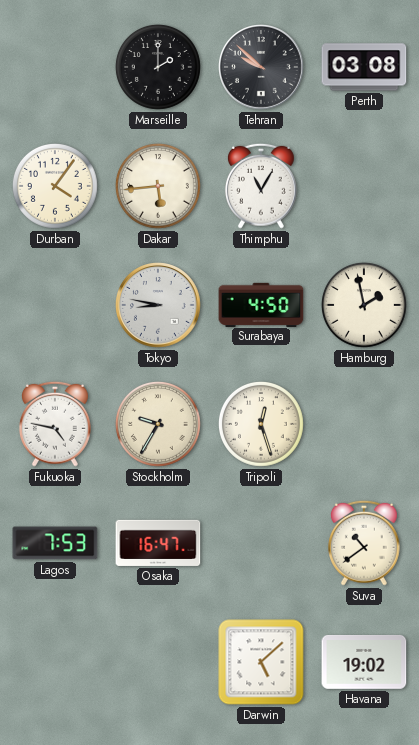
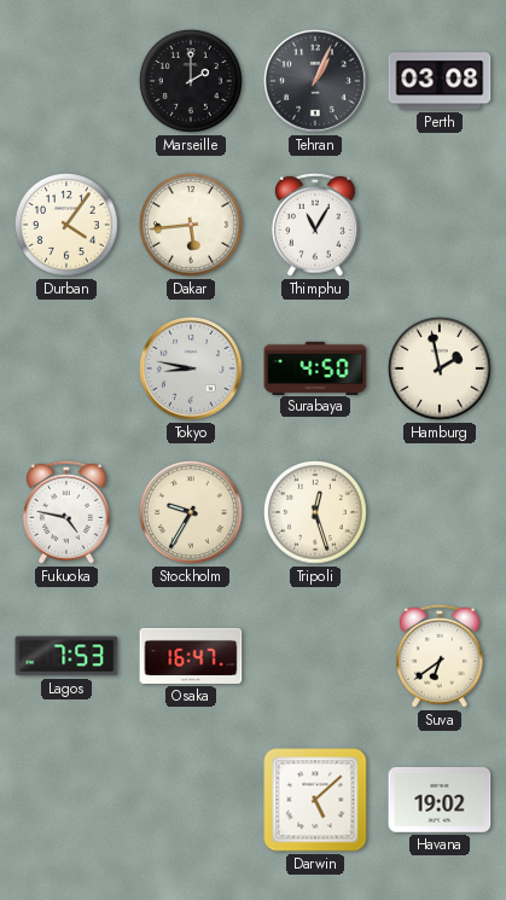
Tehran: 9:52 -> 1:04
Suva: 10:39 -> 6:39
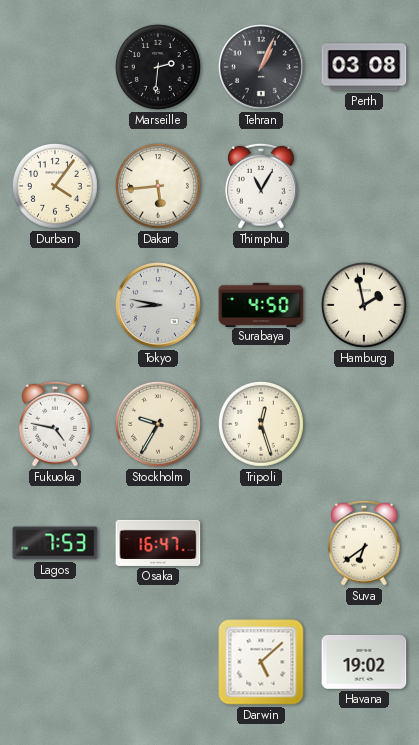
Marseille: 2:00 -> 2:31
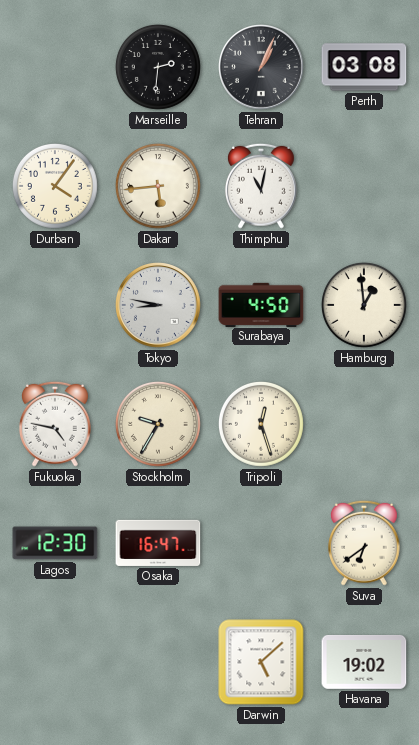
Thimphu: 11:05 -> 11:02
Hamburg: 1:58 -> 12:59
Lagos: 7:53 -> 12:30
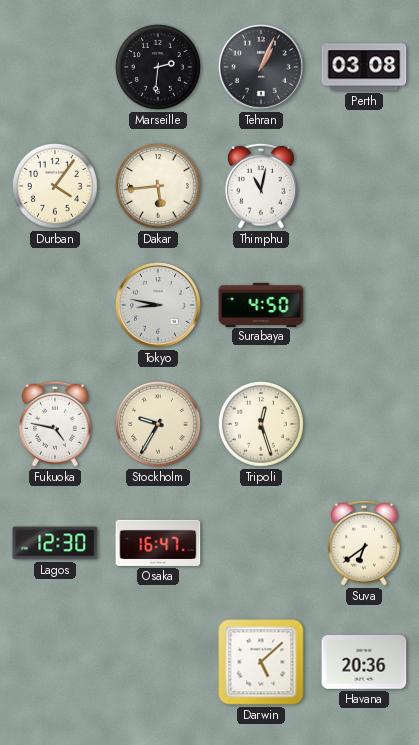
Hamburg: 12:59 -> none
Havana: 19:02 -> 20:36
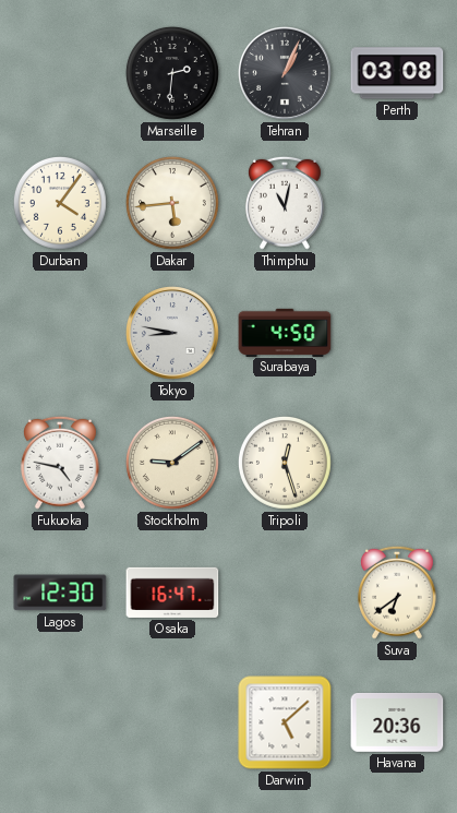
Stockholm: 9:35 -> 9:09
